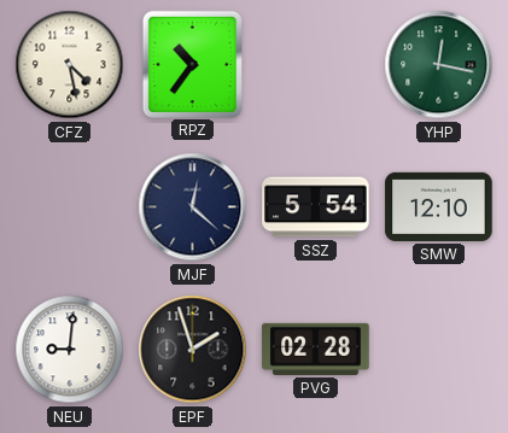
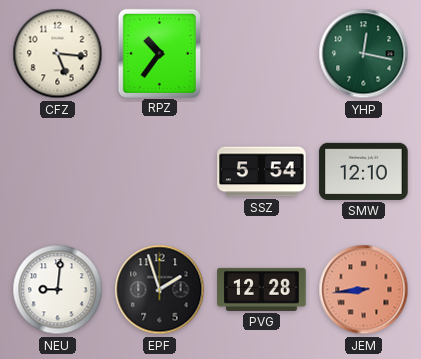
CFZ: 4:28 -> 5:16
MJF: 12:22 -> none
PVG: 02:28 -> 12:28
JEM: none -> 8:44
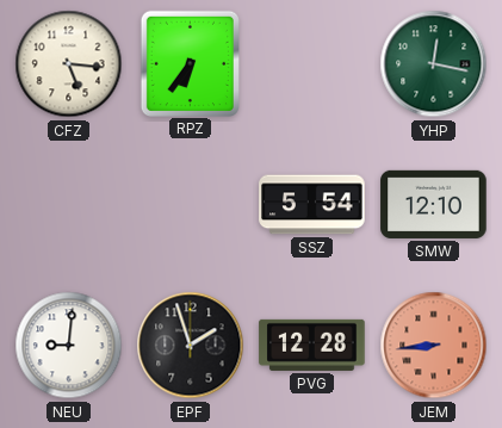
RPZ: 10:36 -> 6:36
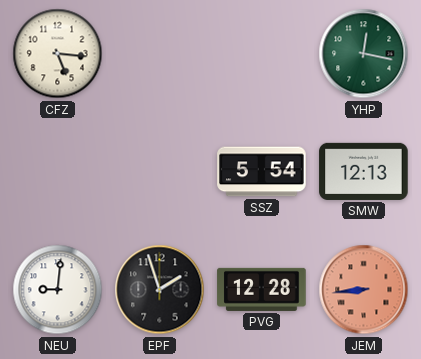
RPZ: 6:36 -> none
SMW: 12:10 -> 12:13
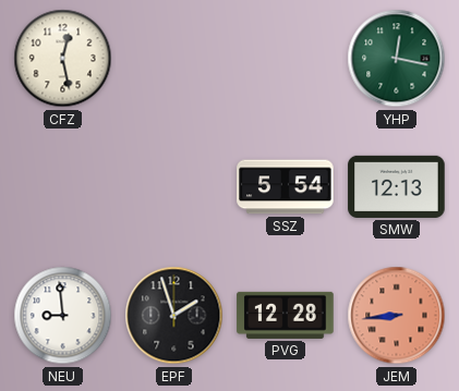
CFZ: 5:16 -> 12:28
NEU: 9:01 -> 8:59
